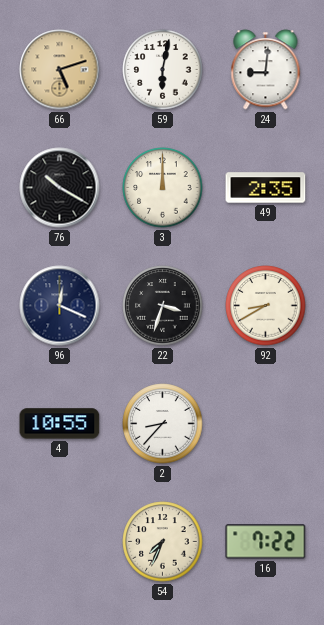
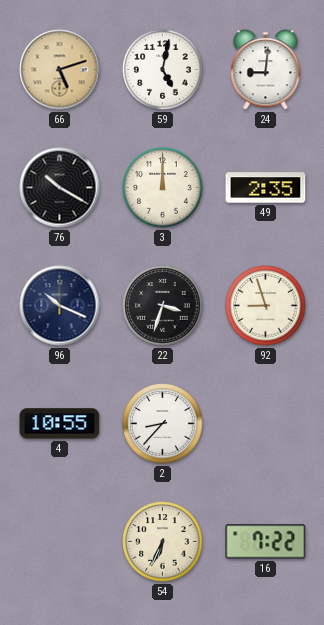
59: 6:02 -> 5:02
96: 12:19 -> 10:19
92: 8:40 -> 8:57
54: 7:34 -> 6:34
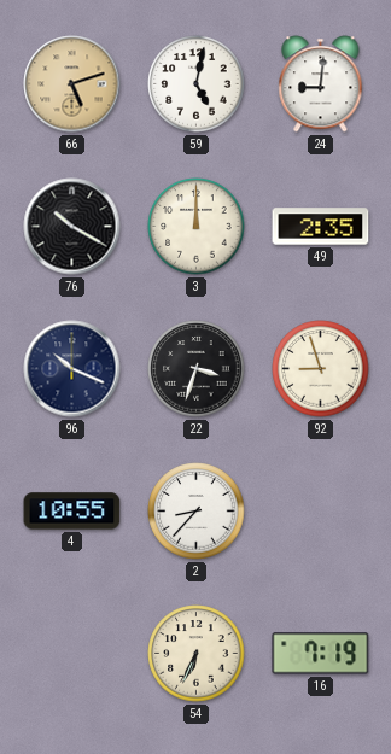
16: 7:22 -> 7:19
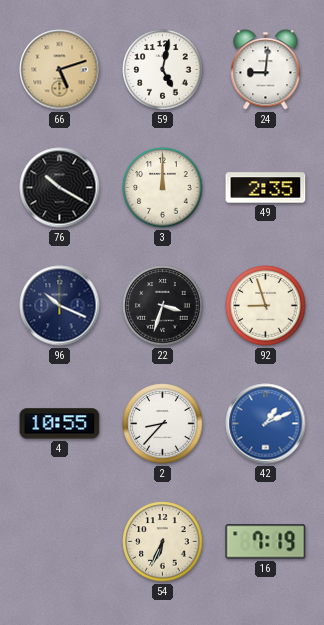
42: none -> 1:11
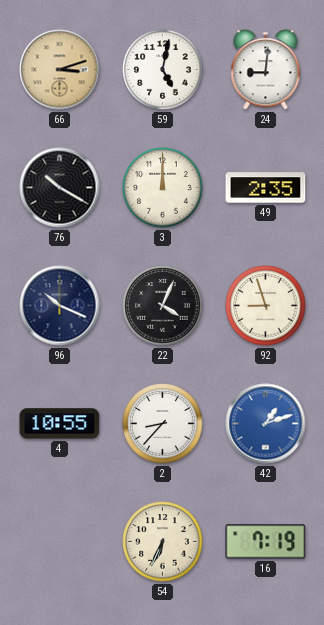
66: 5:12 -> 3:12
22: 3:33 -> 4:04
42: 1:11 -> 1:12
